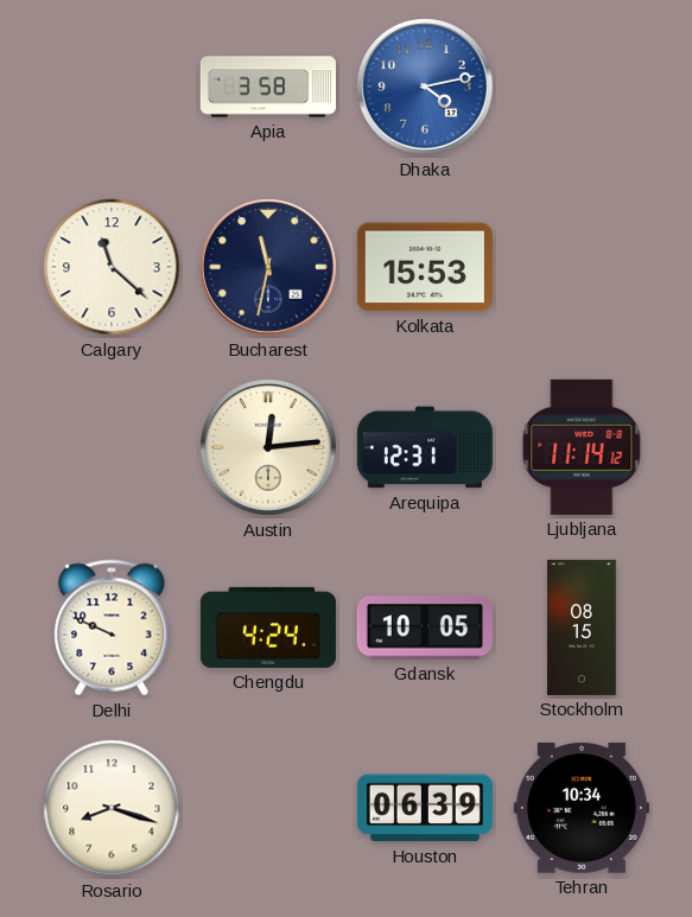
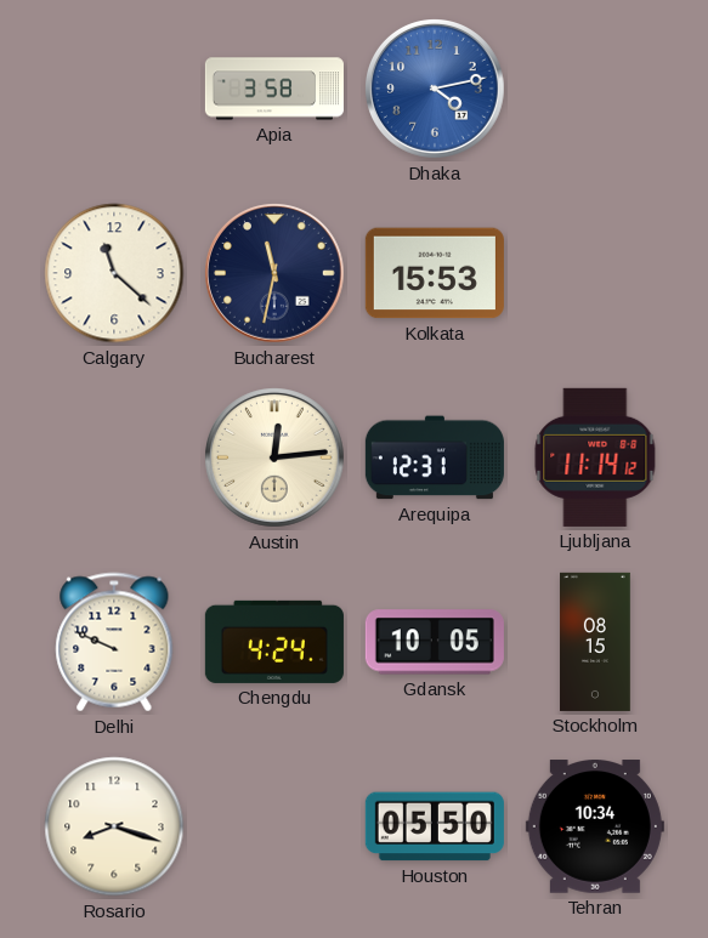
Houston: 06:39 -> 05:50
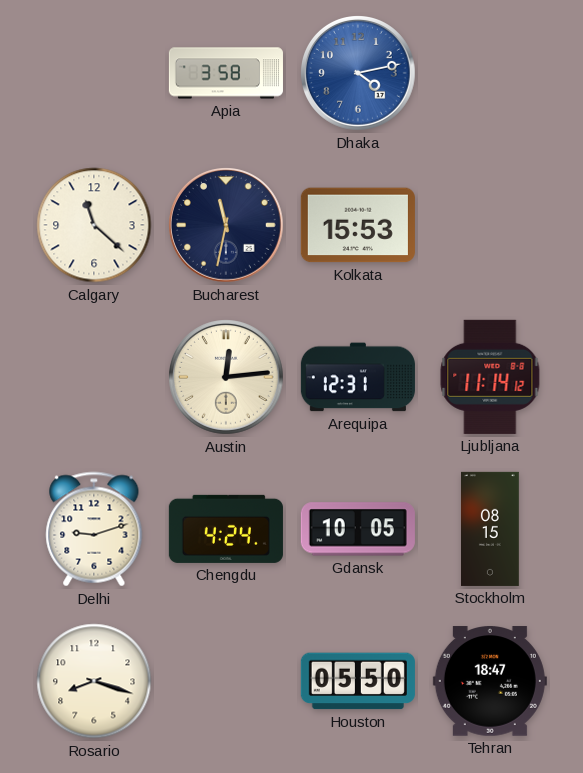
Delhi: 9:49 -> 9:12
Tehran: 10:34 -> 18:47
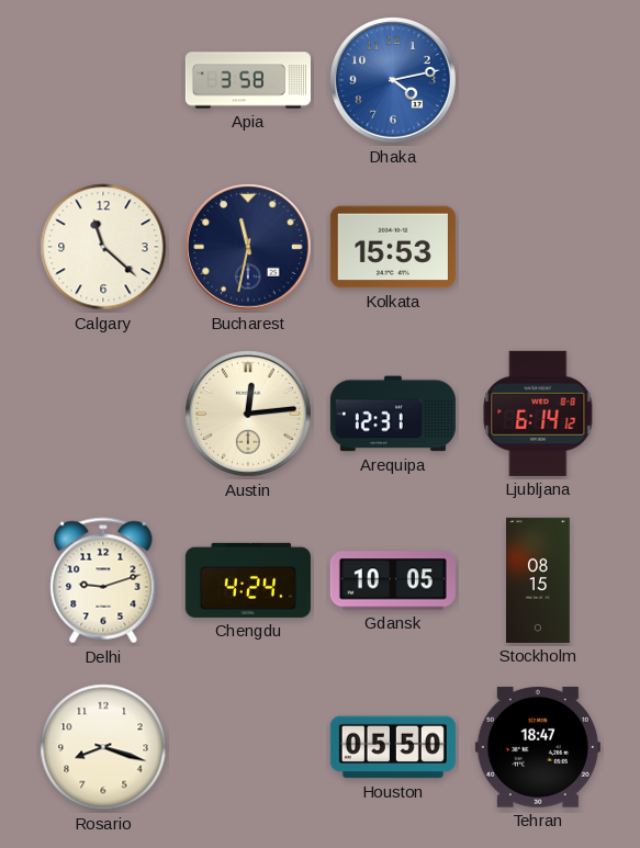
Ljubljana: 11:14 -> 6:14
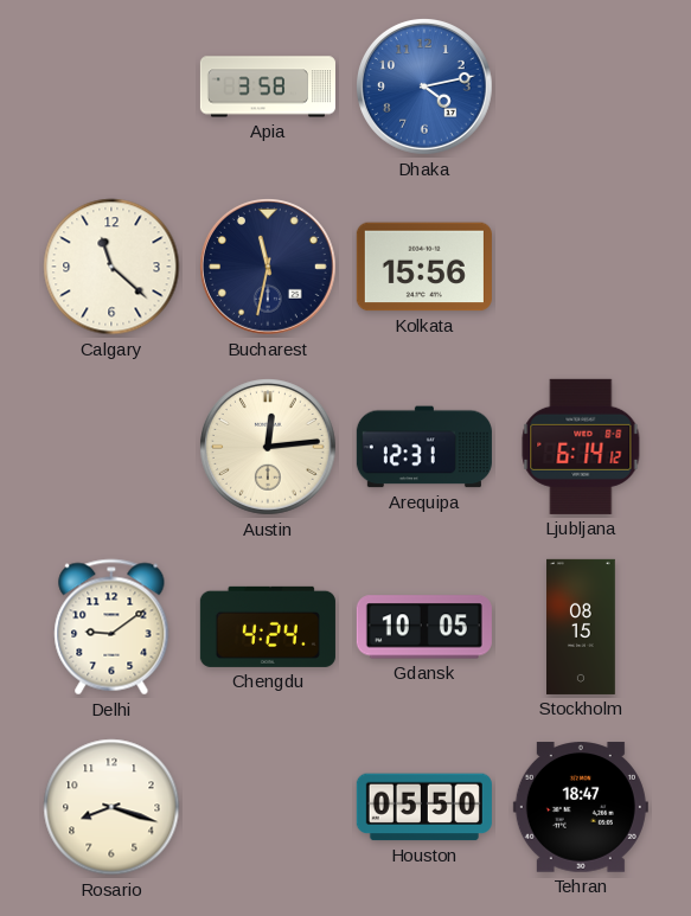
Kolkata: 15:53 -> 15:56
Delhi: 9:12 -> 9:09
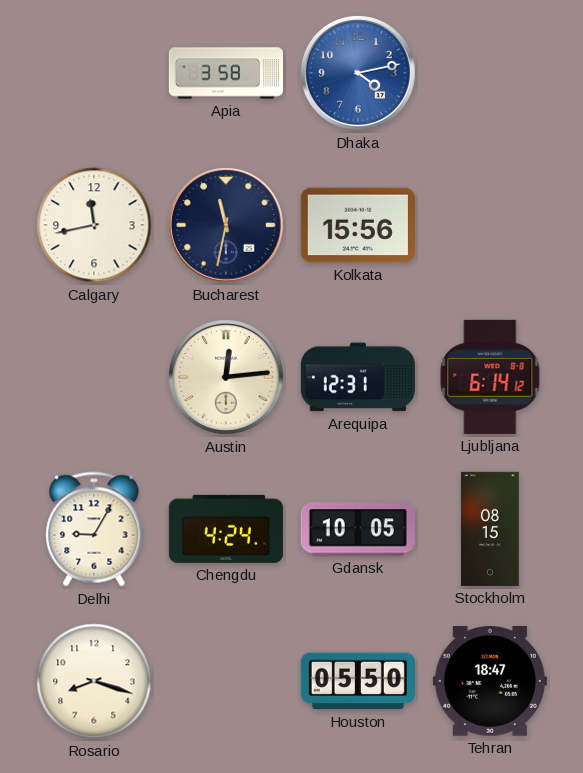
Calgary: 11:22 -> 11:43
Delhi: 9:09 -> 9:05
